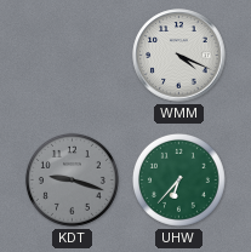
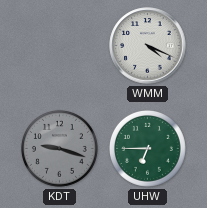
UHW: 6:37 -> 6:45
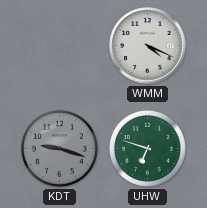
UHW: 6:45 -> 6:48
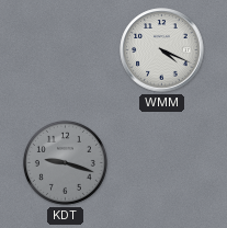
UHW: 6:48 -> none
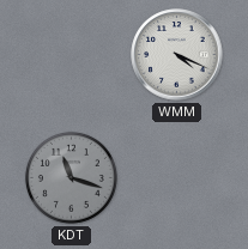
KDT: 9:18 -> 11:18
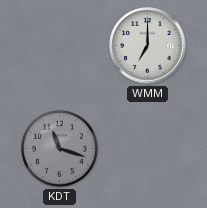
WMM: 4:19 -> 7:00
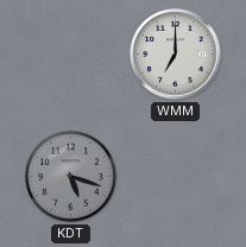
KDT: 11:18 -> 5:18
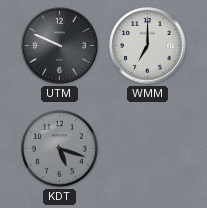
UTM: none -> 9:49
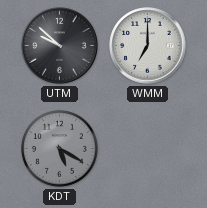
UTM: 9:49 -> 9:52
KDT: 5:18 -> 5:20
